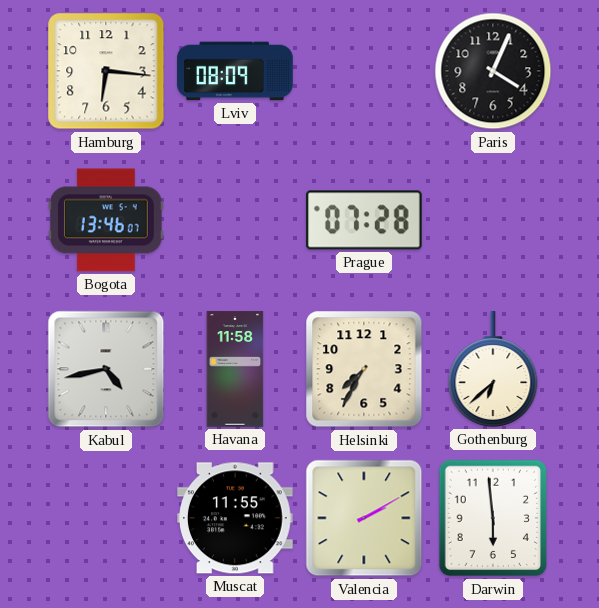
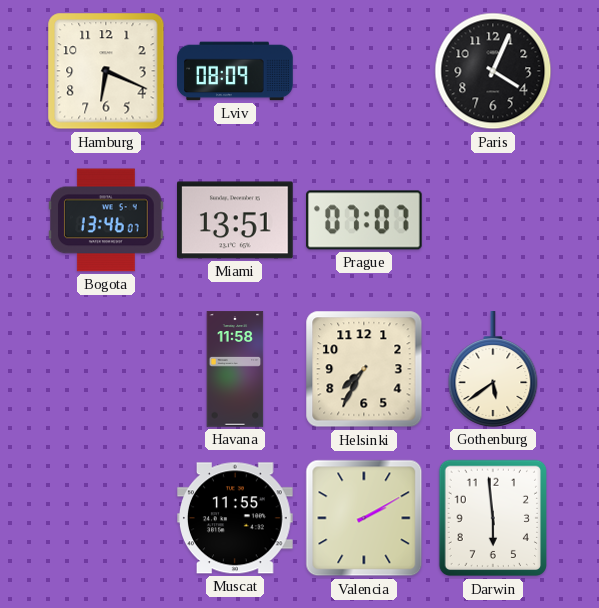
Hamburg: 6:16 -> 6:19
Miami: none -> 13:51
Prague: 07:28 -> 07:07
Kabul: 4:43 -> none
Gothenburg: 6:38 -> 5:39
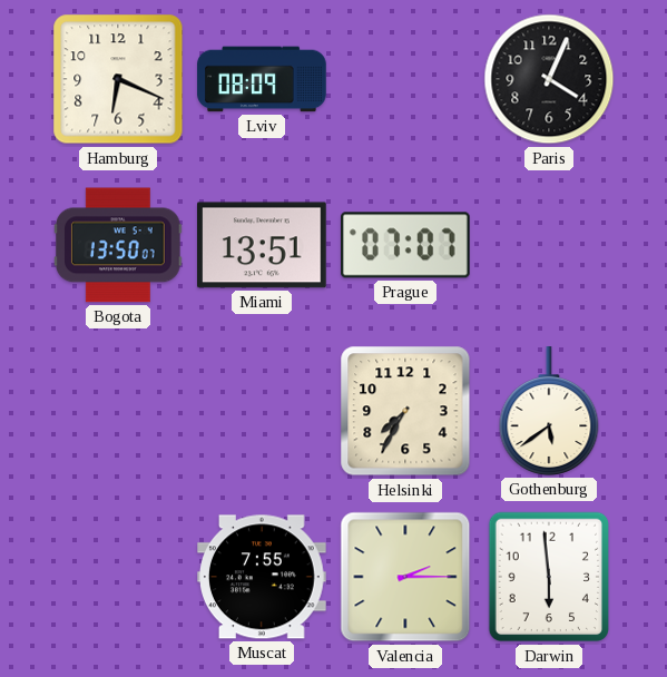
Bogota: 13:46 -> 13:50
Havana: 11:58 -> none
Muscat: 11:55 -> 7:55
Valencia: 2:10 -> 2:15
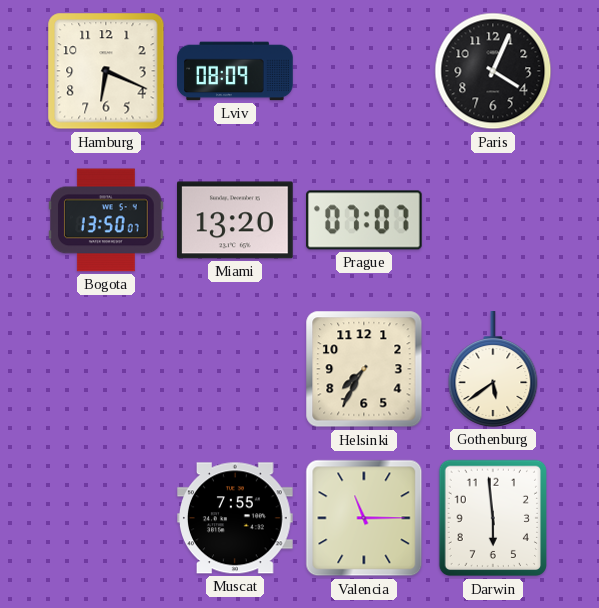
Miami: 13:51 -> 13:20
Valencia: 2:15 -> 11:15
